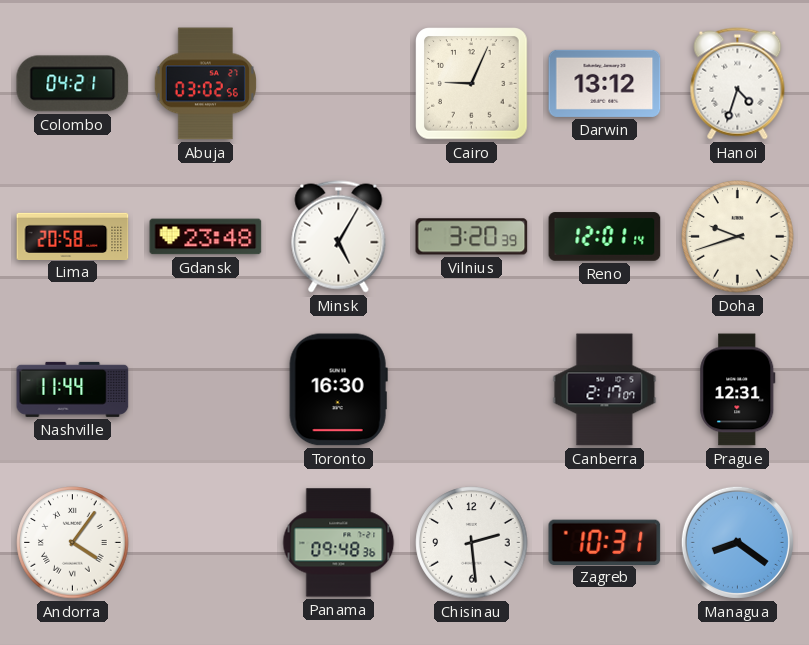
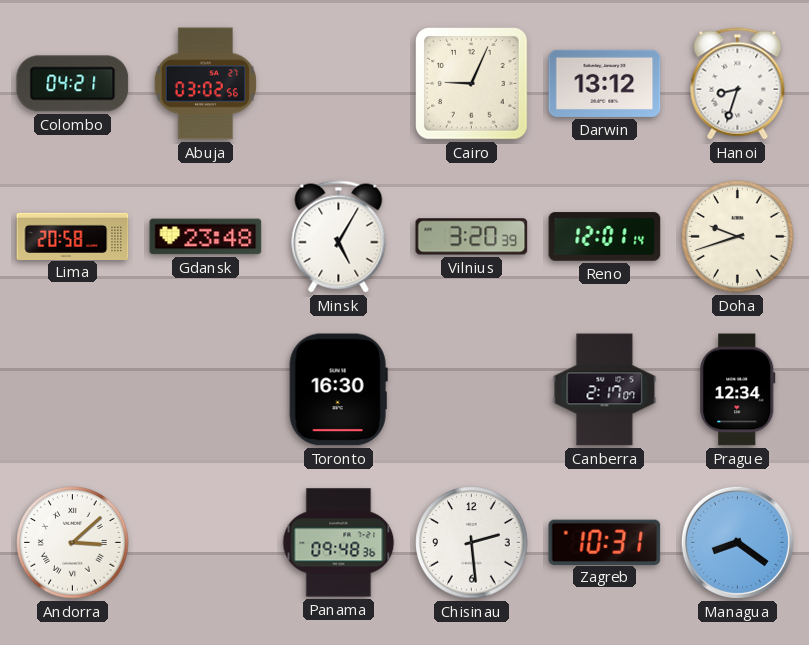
Hanoi: 4:33 -> 8:33
Nashville: 11:44 -> none
Prague: 12:31 -> 12:34
Andorra: 4:06 -> 3:08
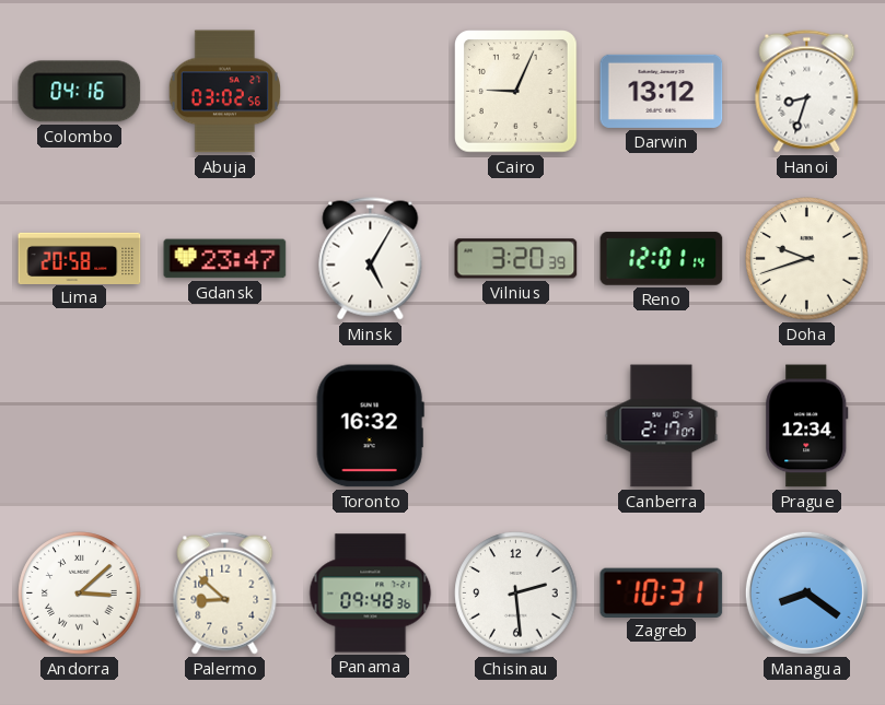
Colombo: 04:21 -> 04:16
Gdansk: 23:48 -> 23:47
Toronto: 16:30 -> 16:32
Palermo: none -> 8:52
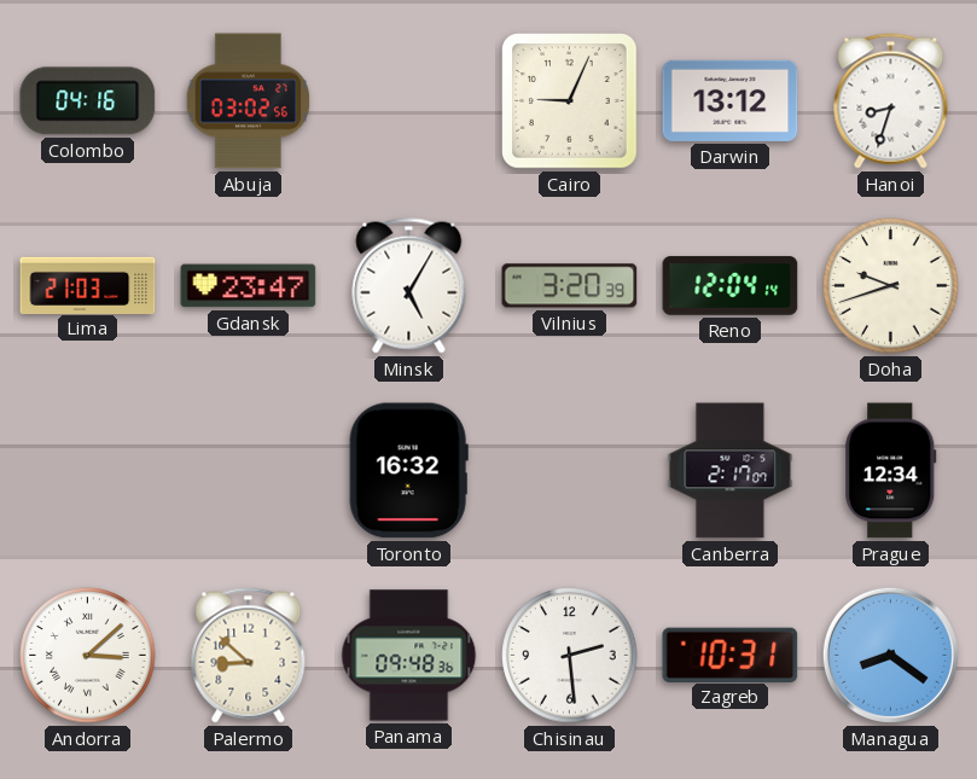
Lima: 20:58 -> 21:03
Reno: 12:01 -> 12:04
